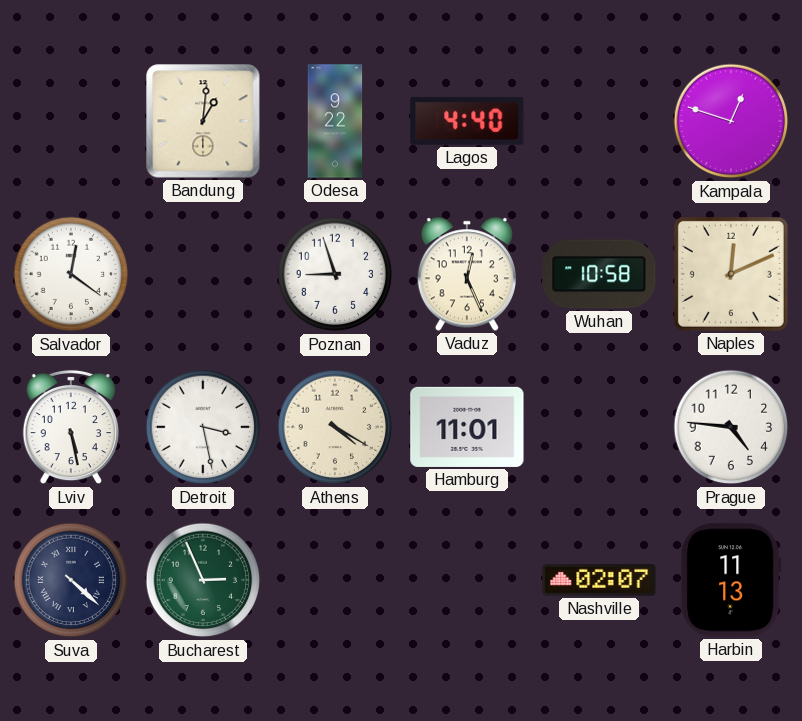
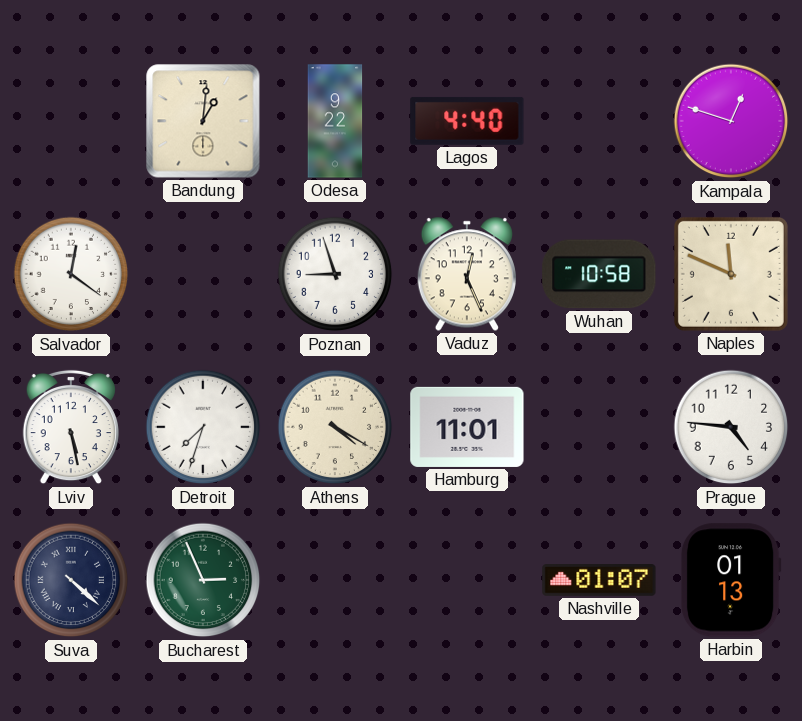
Naples: 12:11 -> 11:49
Detroit: 3:28 -> 7:33
Nashville: 02:07 -> 01:07
Harbin: 11:13 -> 01:13
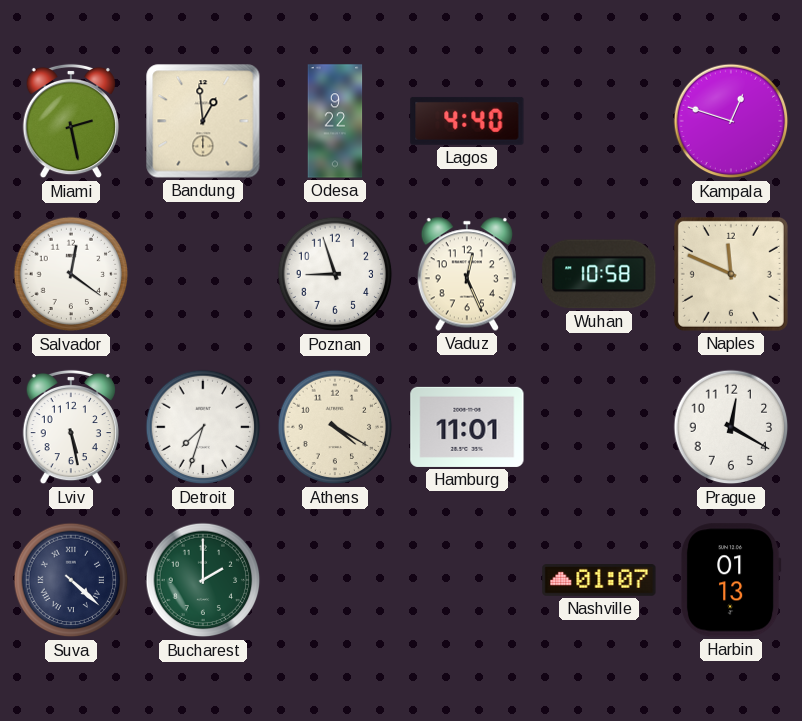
Miami: none -> 2:28
Bandung: 1:01 -> 12:59
Prague: 4:46 -> 12:20
Bucharest: 2:56 -> 2:00
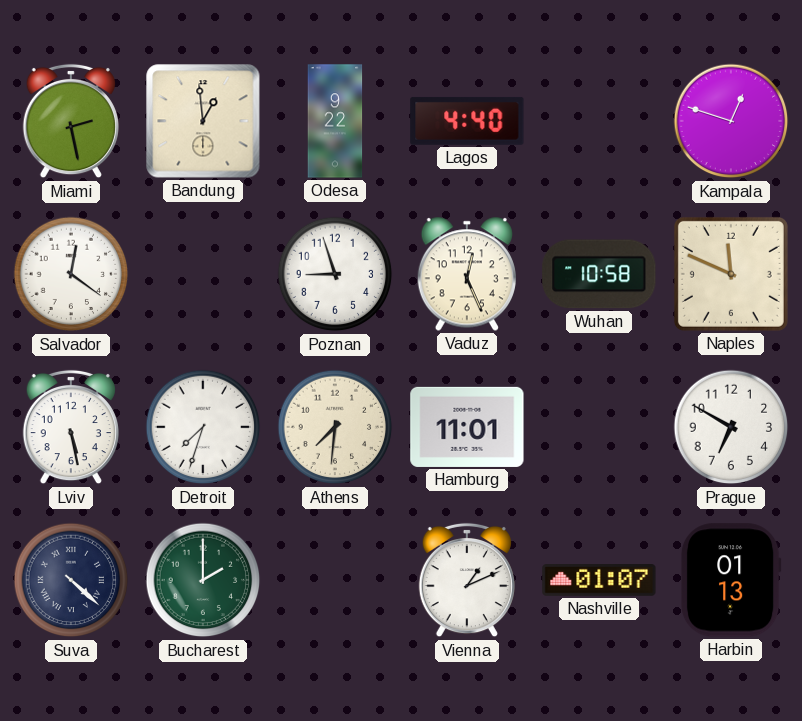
Athens: 4:20 -> 7:31
Prague: 12:20 -> 6:50
Vienna: none -> 1:11
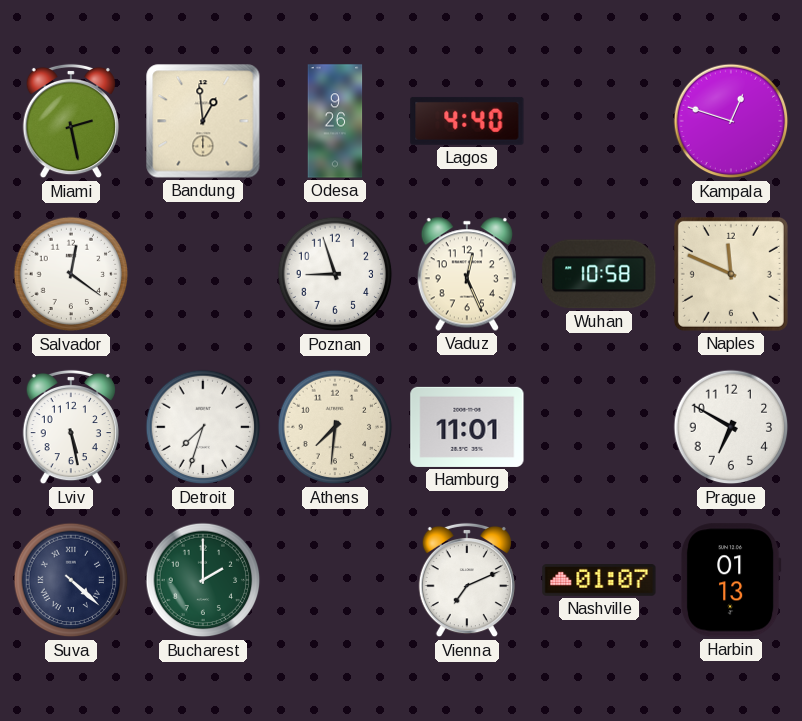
Odesa: 9:22 -> 9:26
Vienna: 1:11 -> 7:11
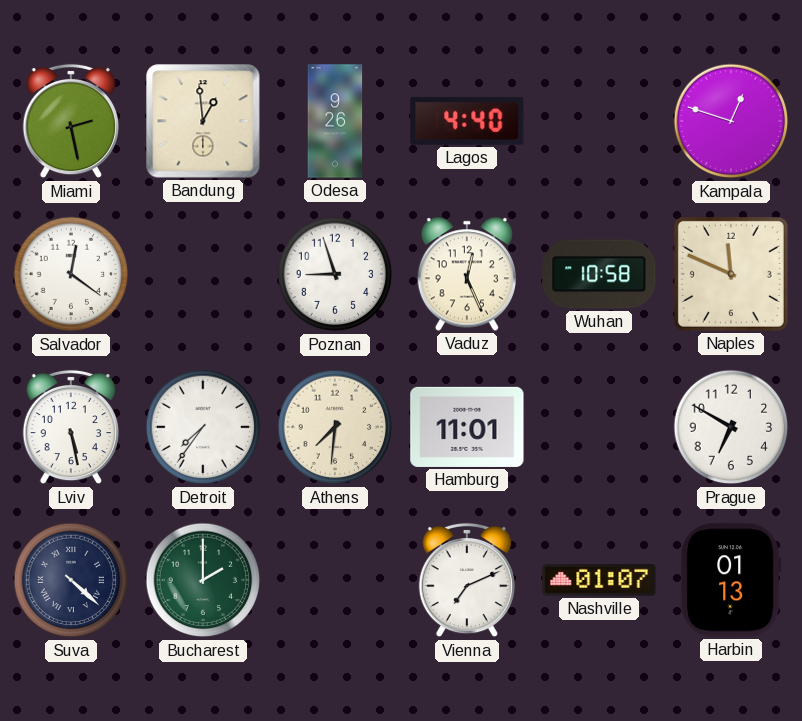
Detroit: 7:33 -> 7:36
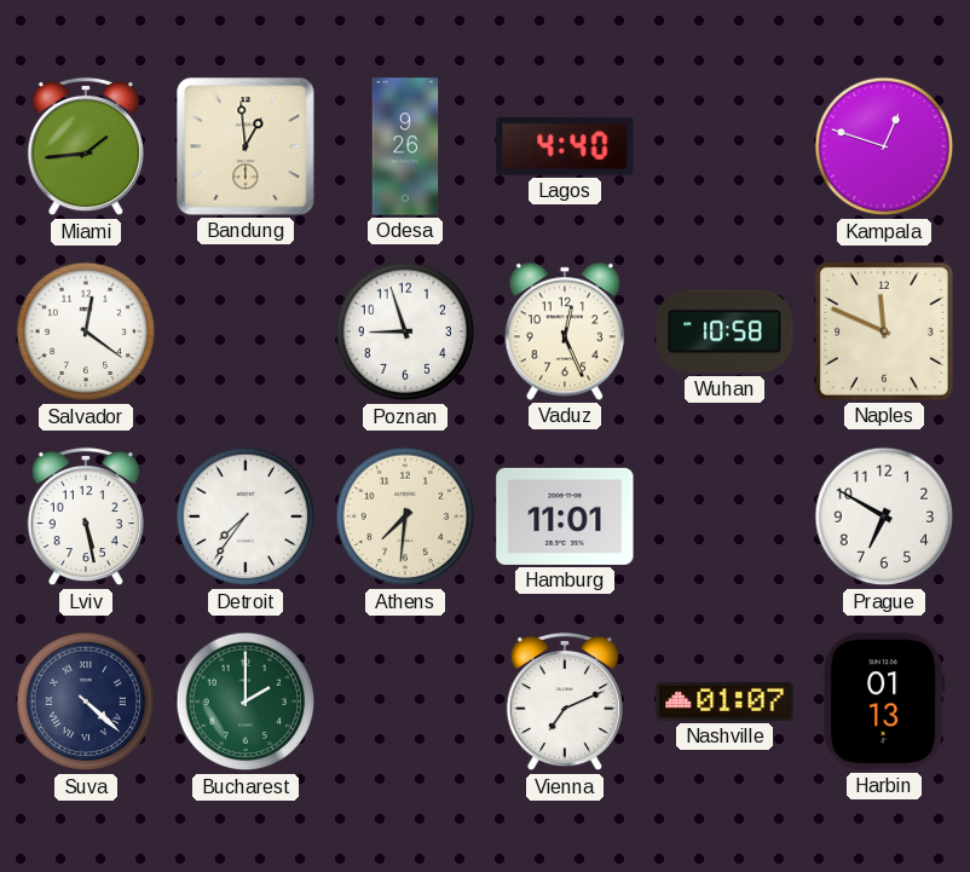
Miami: 2:28 -> 1:44
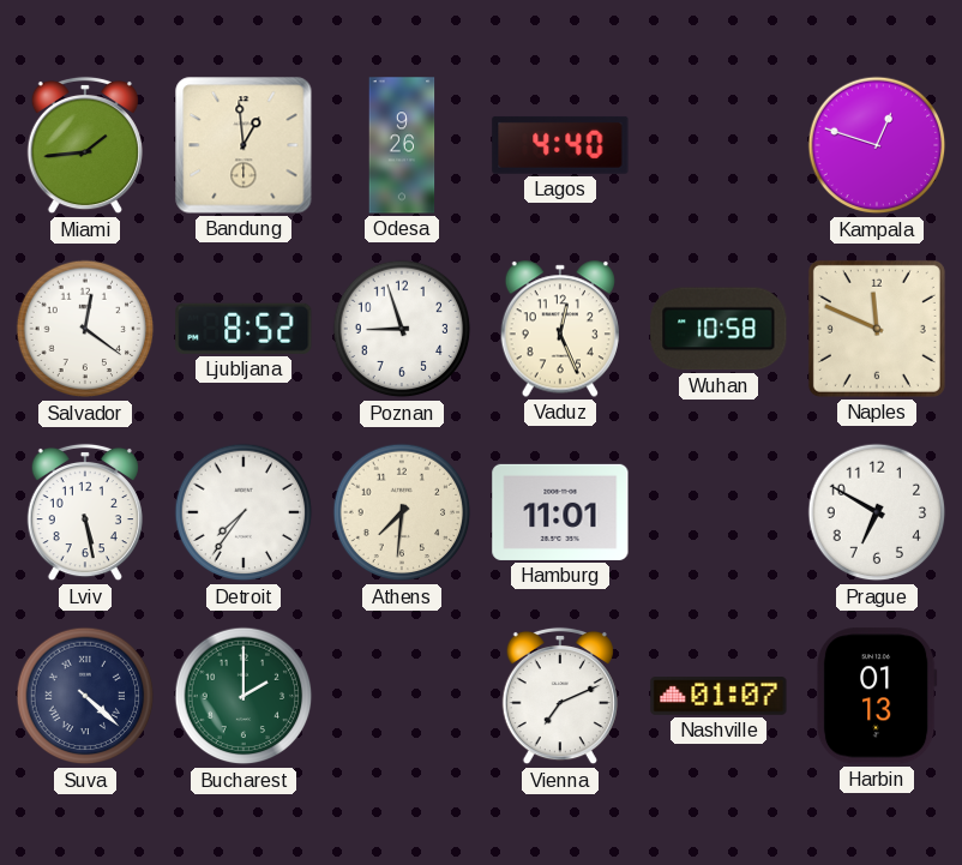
Ljubljana: none -> 8:52
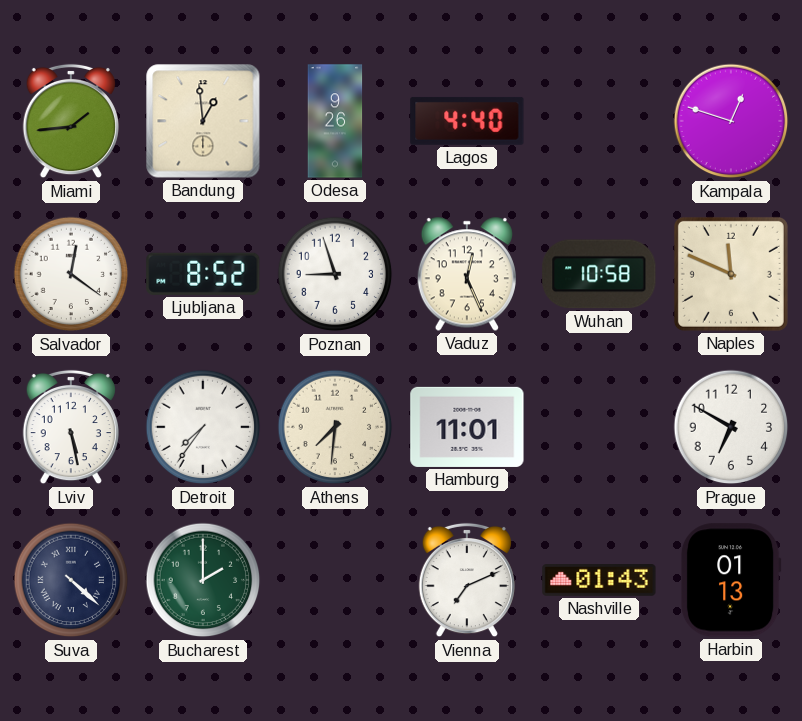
Nashville: 01:07 -> 01:43
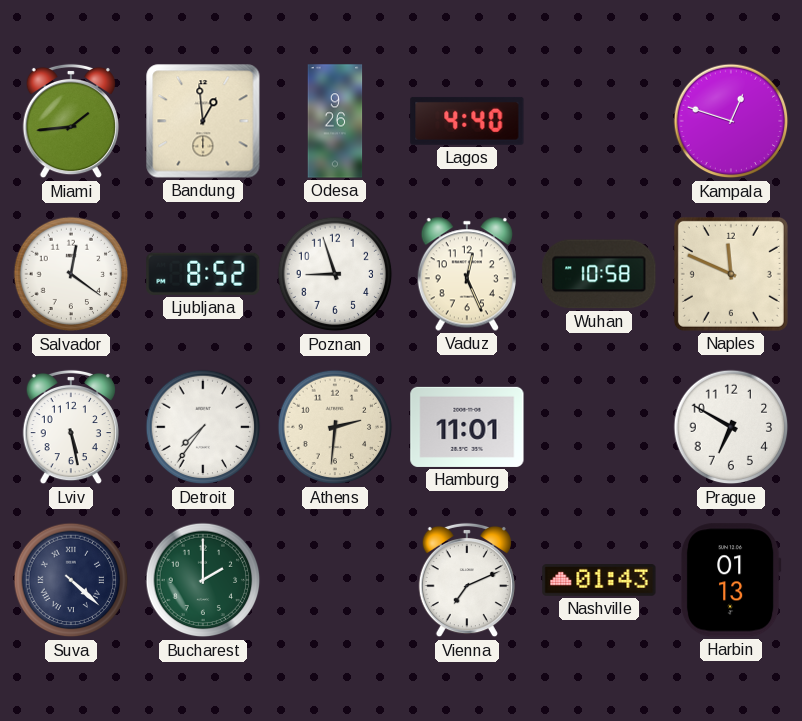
Athens: 7:31 -> 2:31
